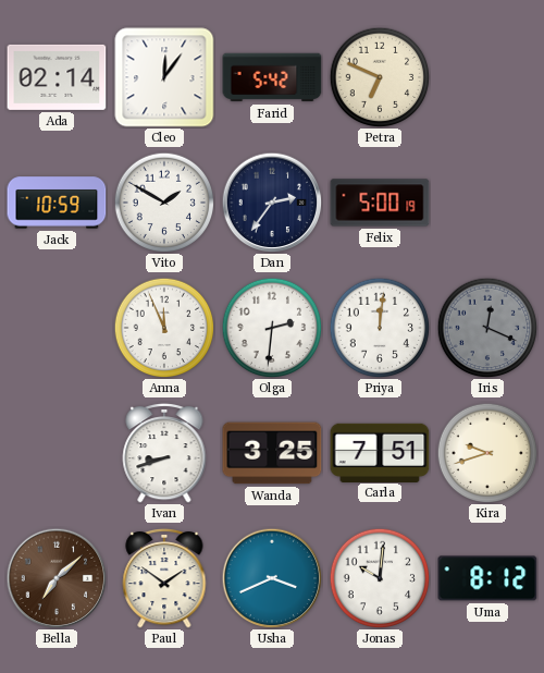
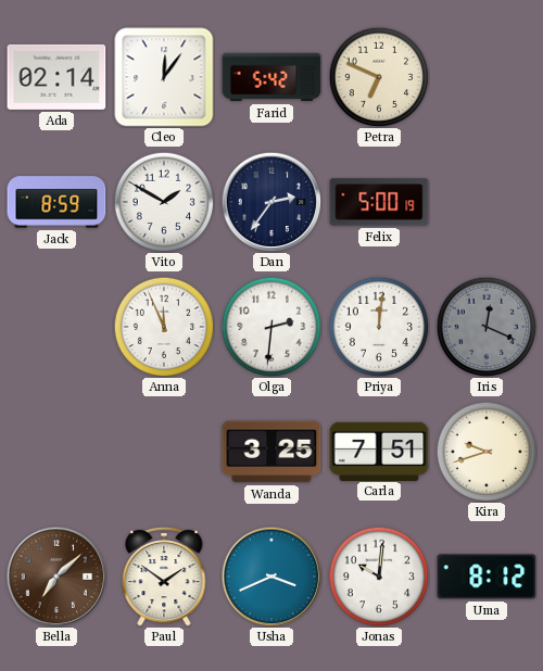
Jack: 10:59 -> 8:59
Ivan: 8:42 -> none
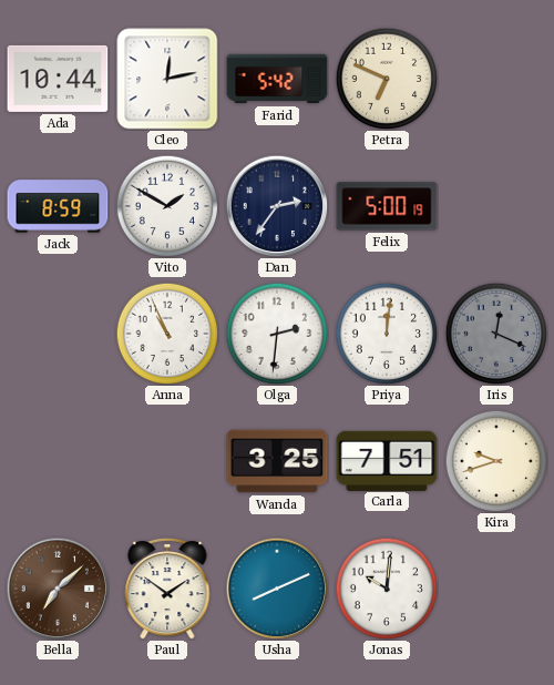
Ada: 02:14 -> 10:44
Cleo: 12:06 -> 12:13
Anna: 11:56 -> 10:56
Usha: 3:41 -> 8:11
Uma: 8:12 -> none
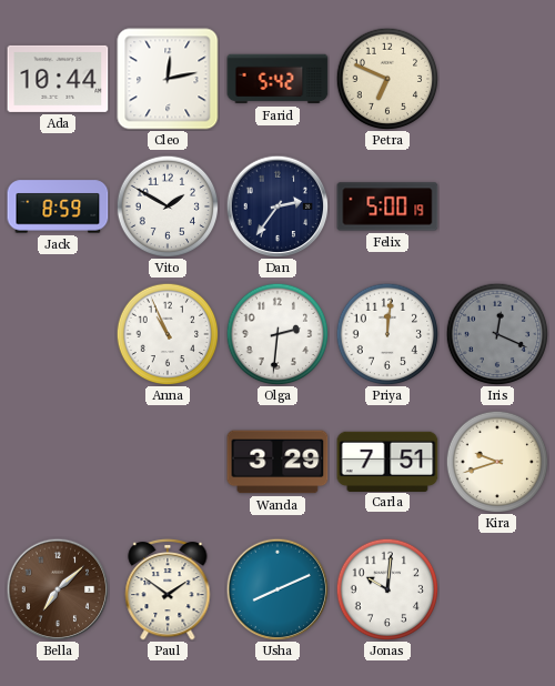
Wanda: 3:25 -> 3:29
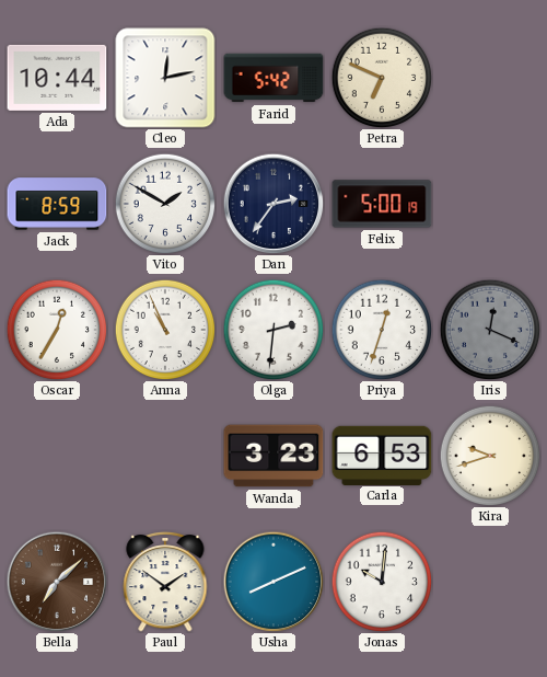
Oscar: none -> 12:35
Priya: 12:01 -> 12:33
Wanda: 3:29 -> 3:23
Carla: 7:51 -> 6:53
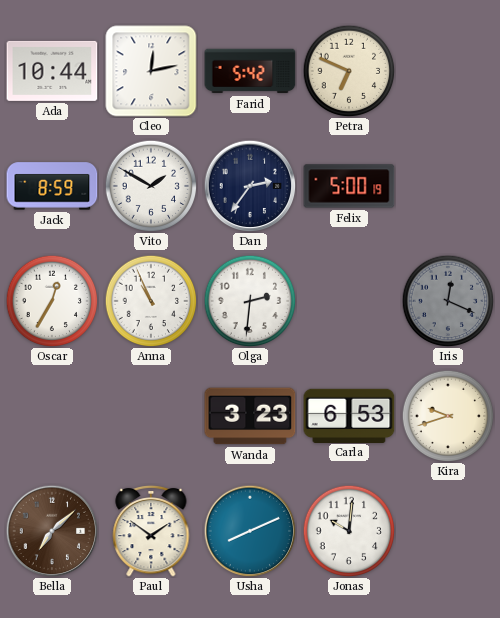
Priya: 12:33 -> none
